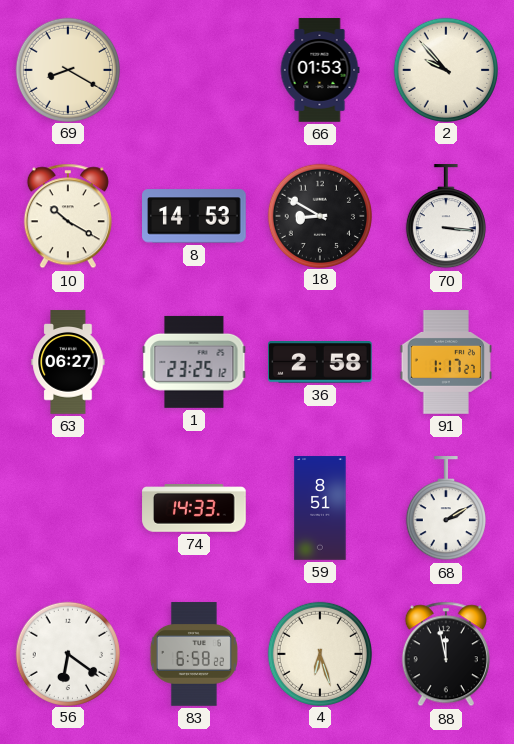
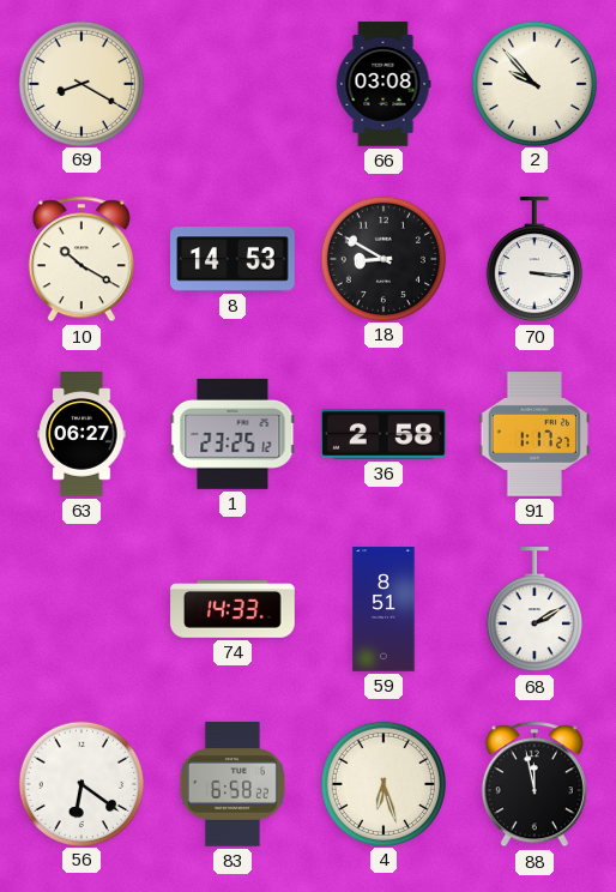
66: 01:53 -> 03:08
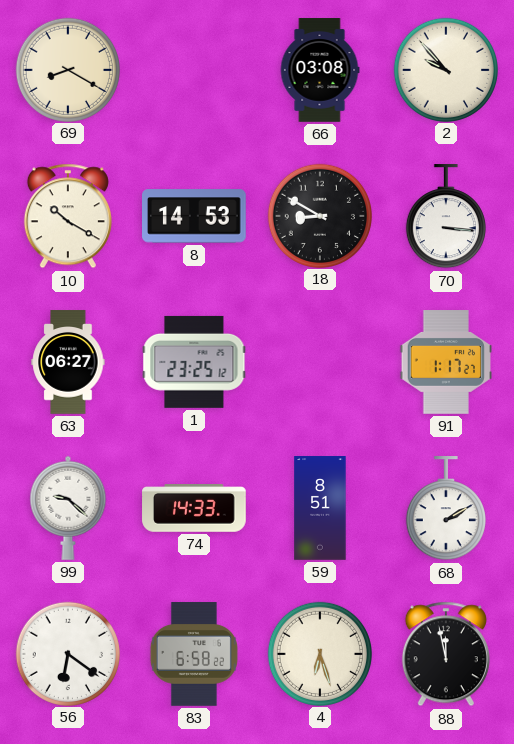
36: 2:58 -> none
99: none -> 9:22
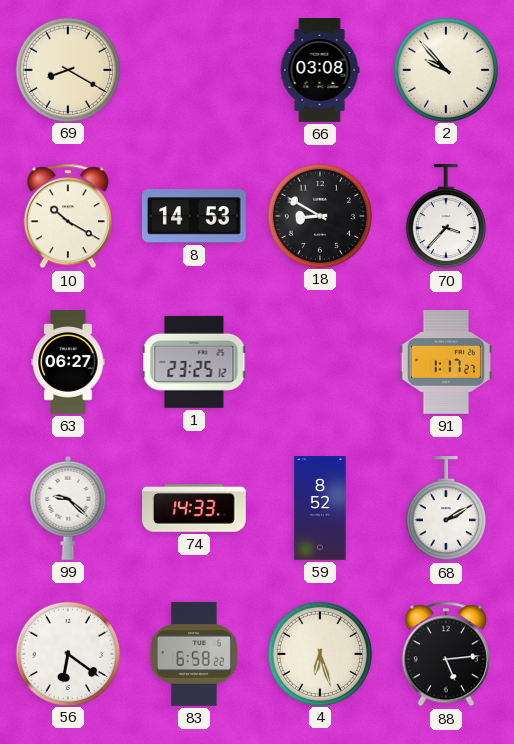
70: 3:16 -> 3:37
59: 8:51 -> 8:52
88: 11:58 -> 5:14
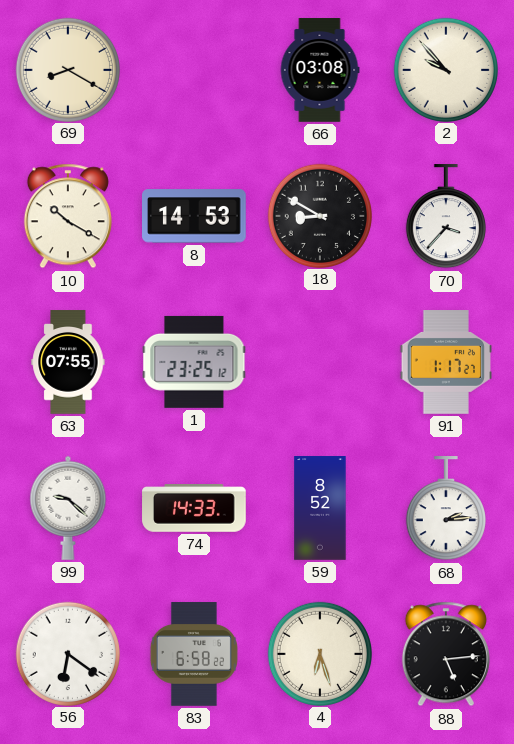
63: 06:27 -> 07:55
68: 2:10 -> 2:14
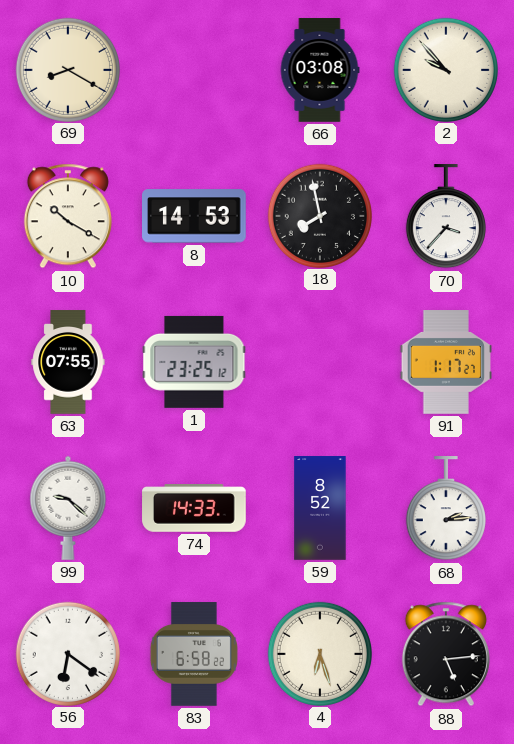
18: 8:50 -> 7:58
